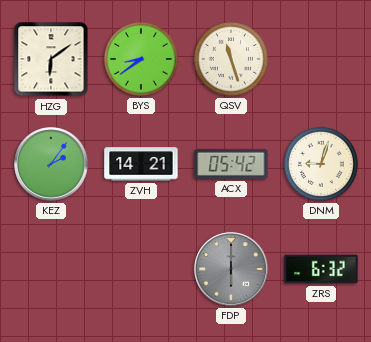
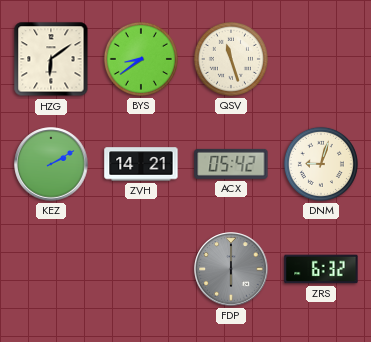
KEZ: 2:06 -> 2:10
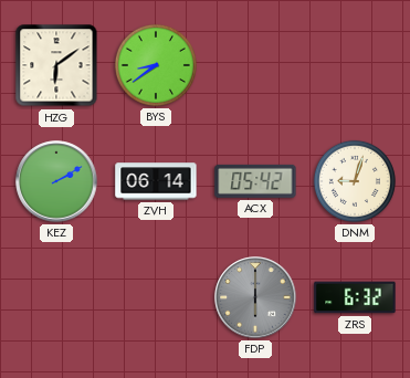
QSV: 11:27 -> none
ZVH: 14:21 -> 06:14
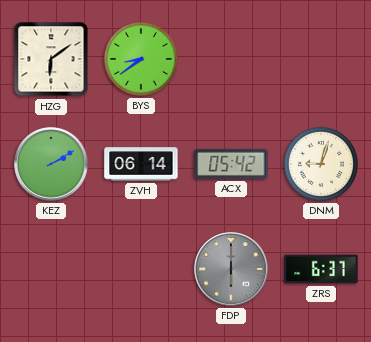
ZRS: 6:32 -> 6:37
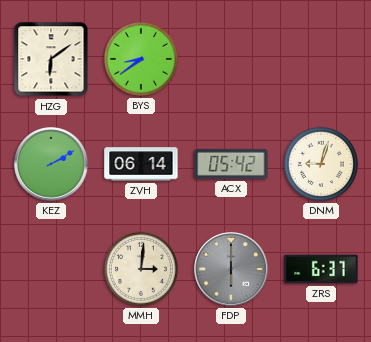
MMH: none -> 3:01
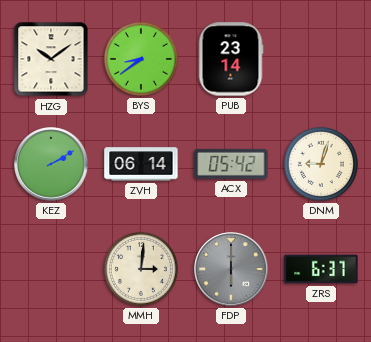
HZG: 6:09 -> 10:09
PUB: none -> 23:14
